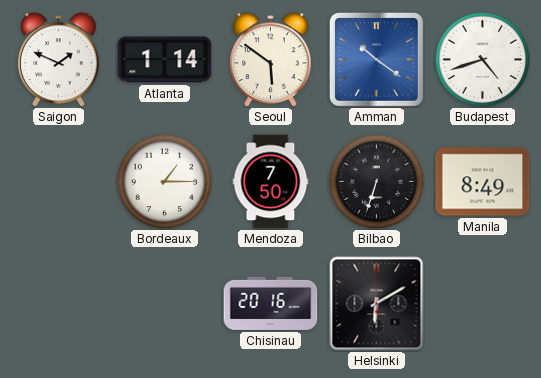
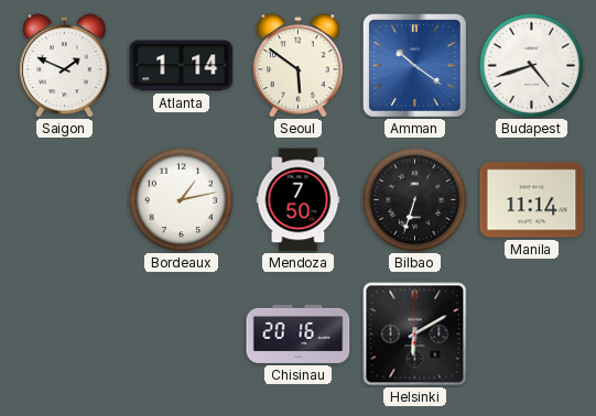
Bordeaux: 1:15 -> 1:13
Manila: 8:49 -> 11:14
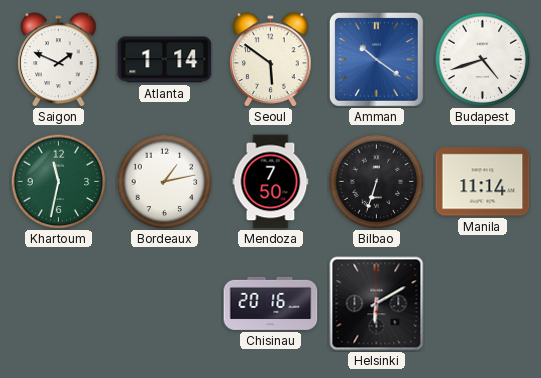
Khartoum: none -> 11:32
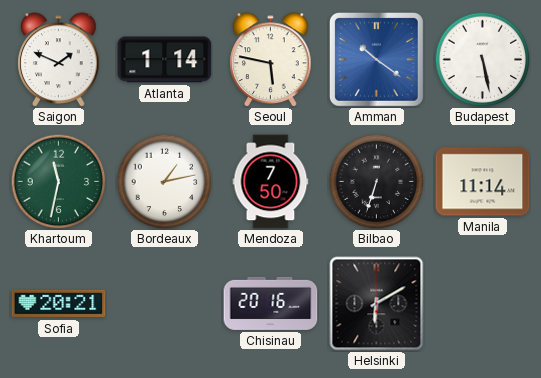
Seoul: 5:51 -> 5:47
Budapest: 4:42 -> 5:28
Sofia: none -> 20:21
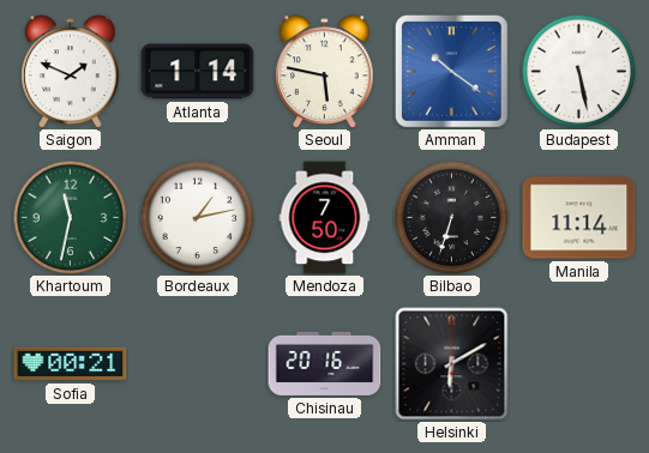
Sofia: 20:21 -> 00:21
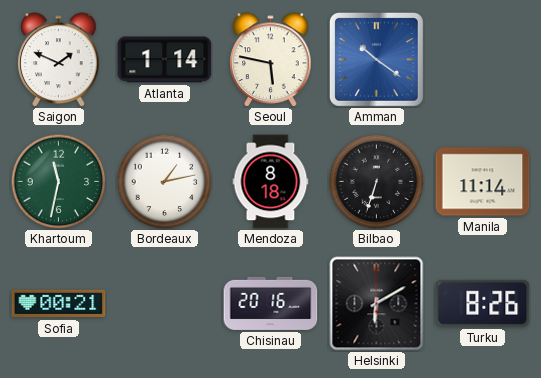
Budapest: 5:28 -> none
Mendoza: 7:50 -> 8:18
Turku: none -> 8:26
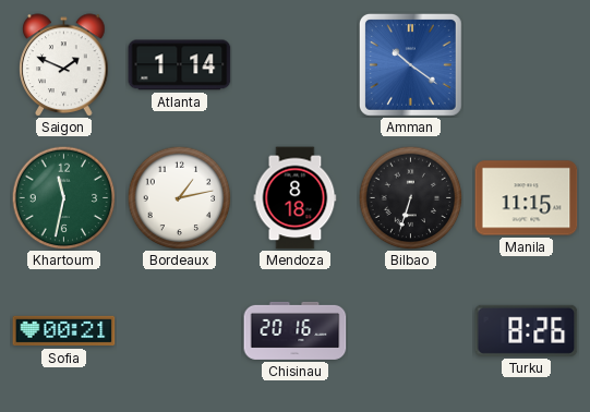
Seoul: 5:47 -> none
Manila: 11:14 -> 11:15
Helsinki: 6:10 -> none
